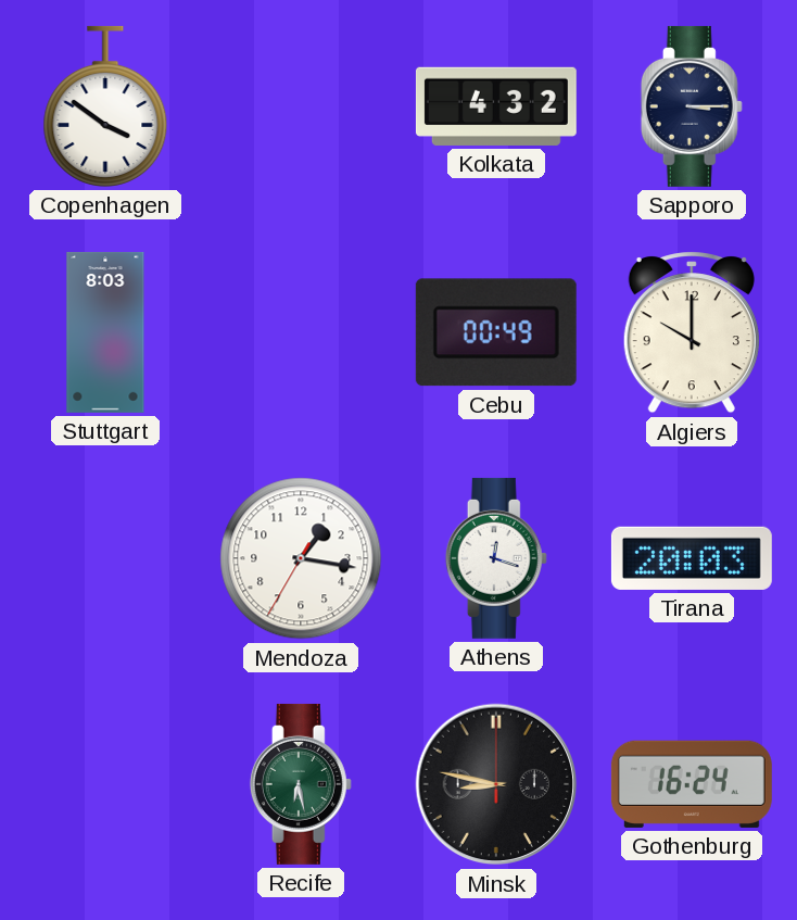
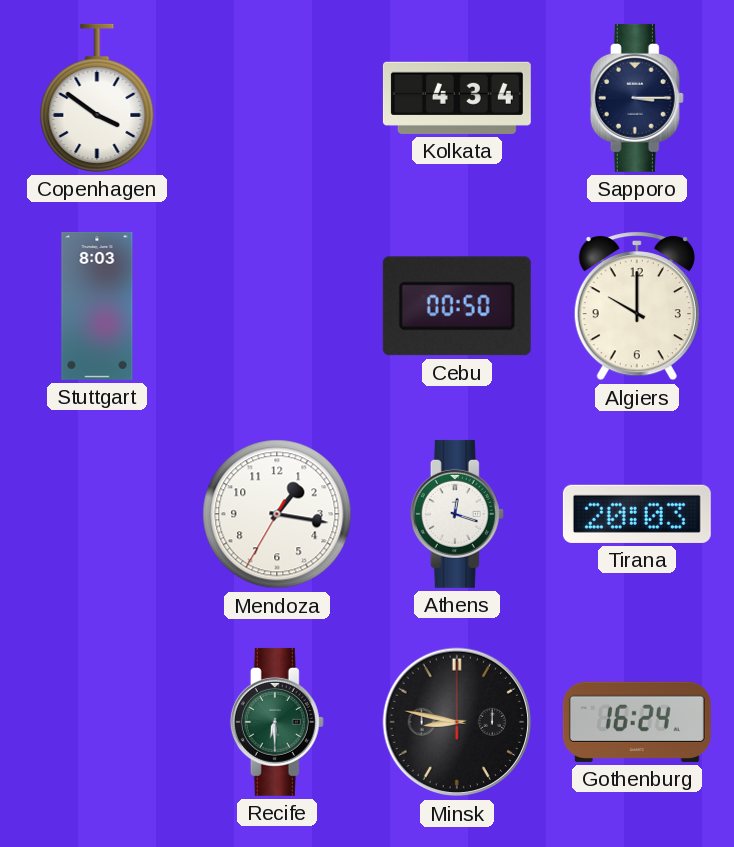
Kolkata: 4:32 -> 4:34
Cebu: 00:49 -> 00:50
Recife: 6:28 -> 6:30
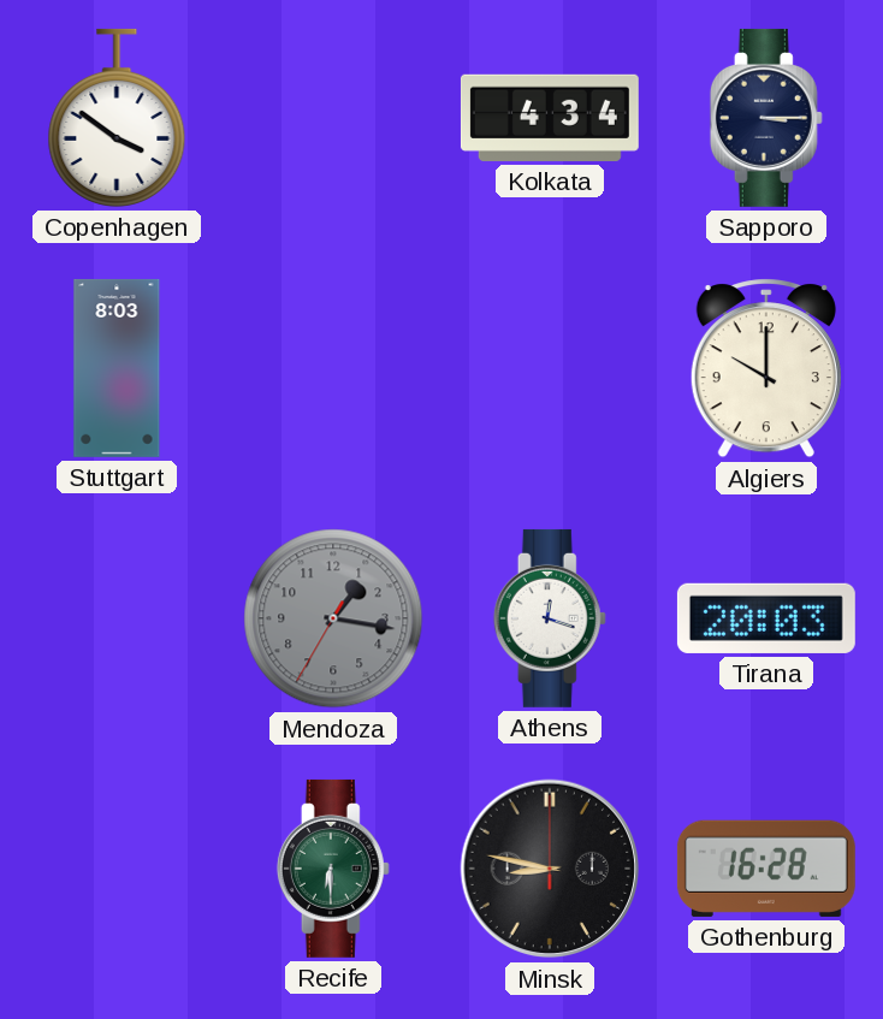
Cebu: 00:50 -> none
Mendoza dial: white -> grey
Gothenburg: 16:24 -> 16:28
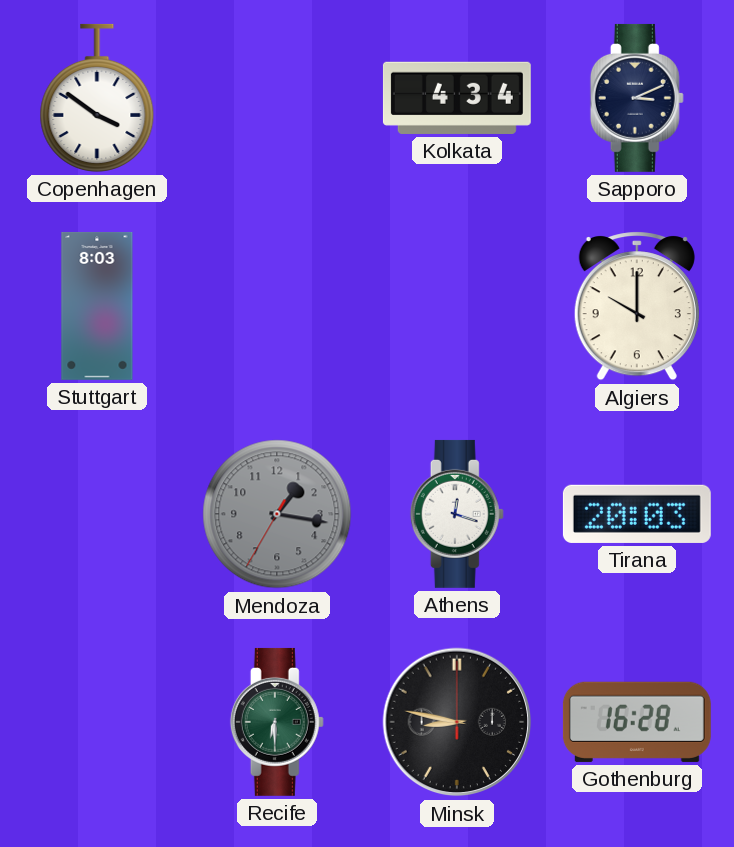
Sapporo: 3:15 -> 3:11
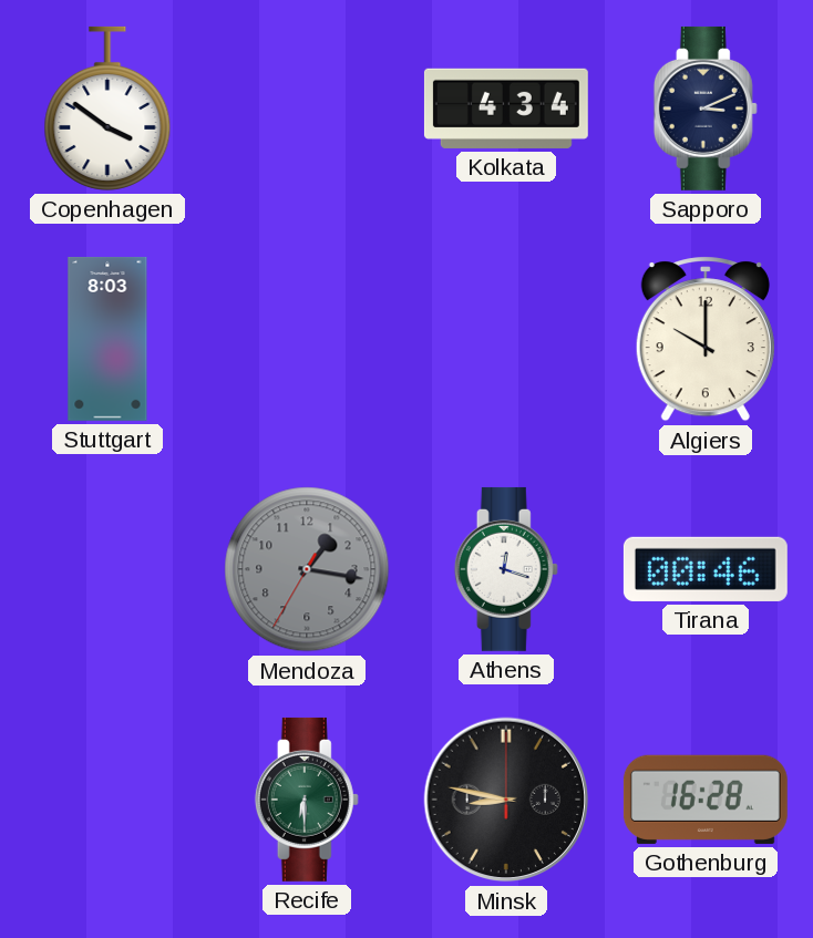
Tirana: 20:03 -> 00:46
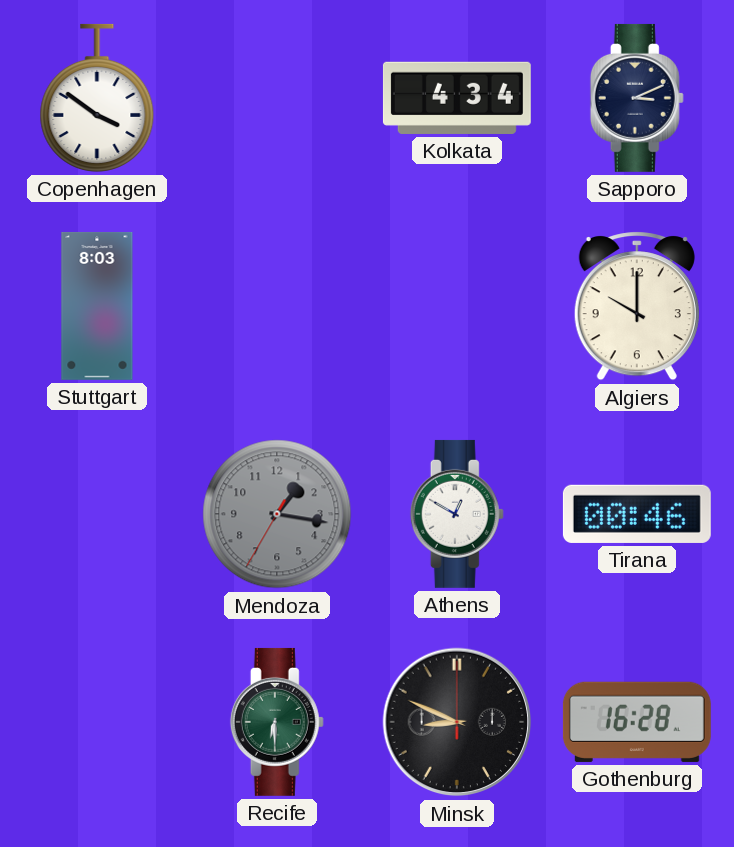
Athens: 12:18 -> 12:50
Minsk: 8:47 -> 8:49
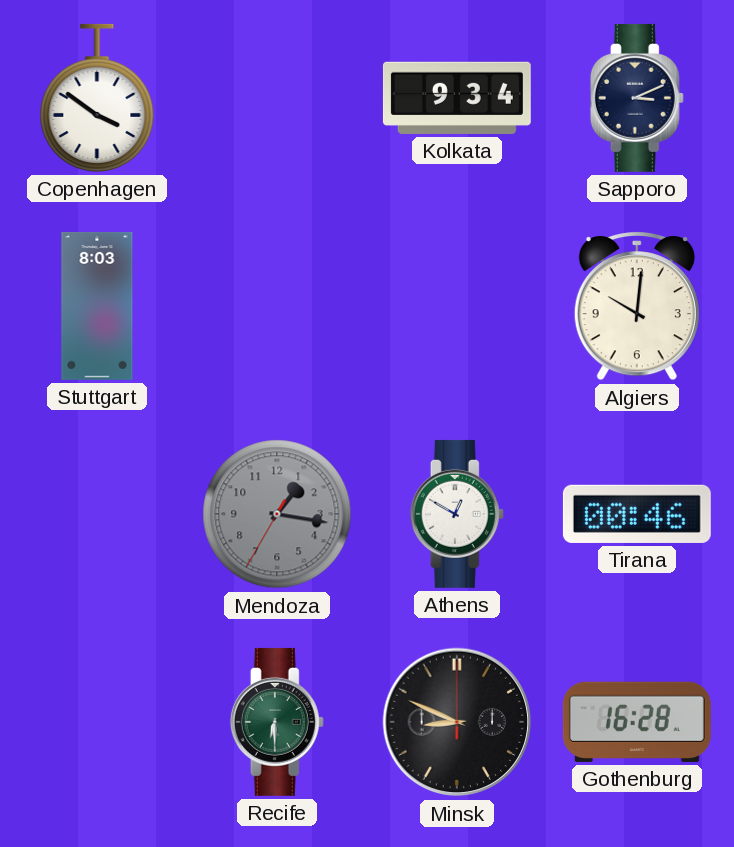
Kolkata: 4:34 -> 9:34
Algiers: 10:00 -> 10:01
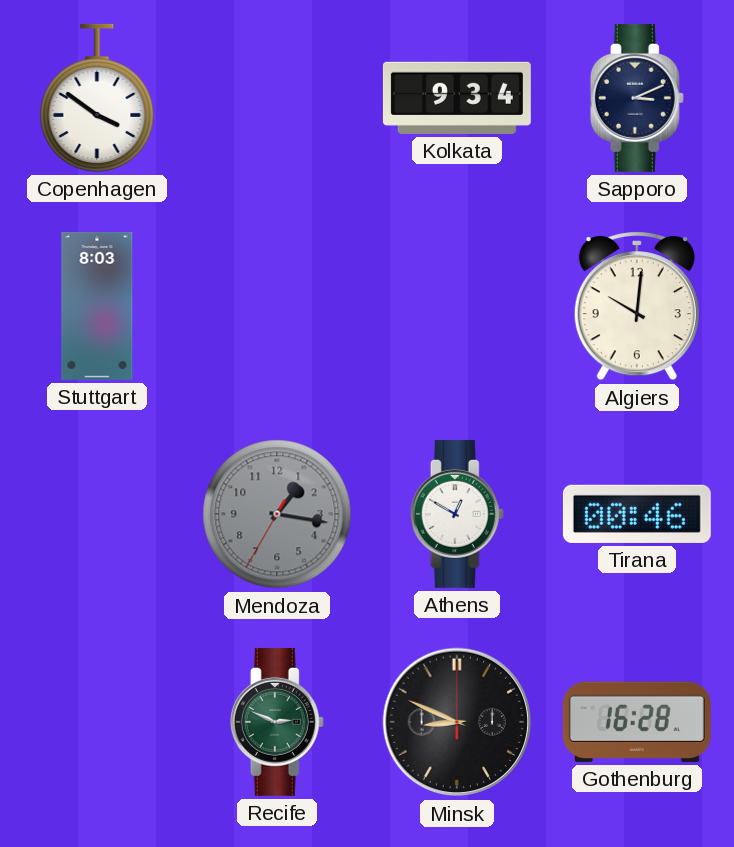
Recife: 6:30 -> 2:49
